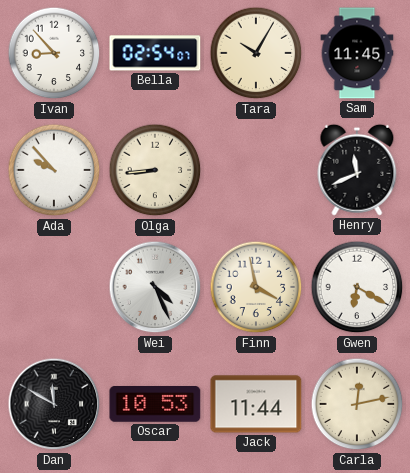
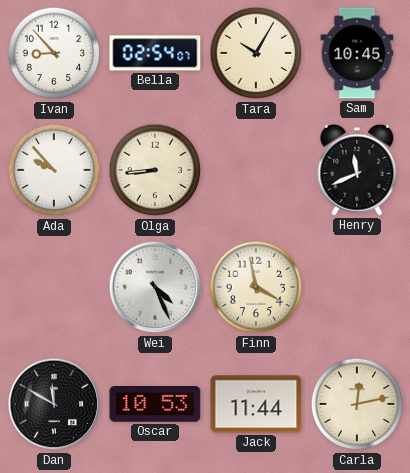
Sam: 11:45 -> 10:45
Gwen: 6:20 -> none
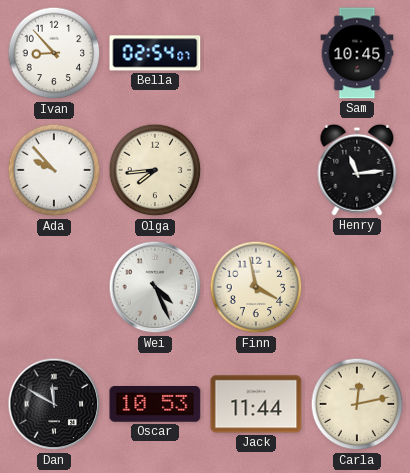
Tara: 10:05 -> none
Olga: 8:44 -> 7:44
Henry: 11:41 -> 11:14
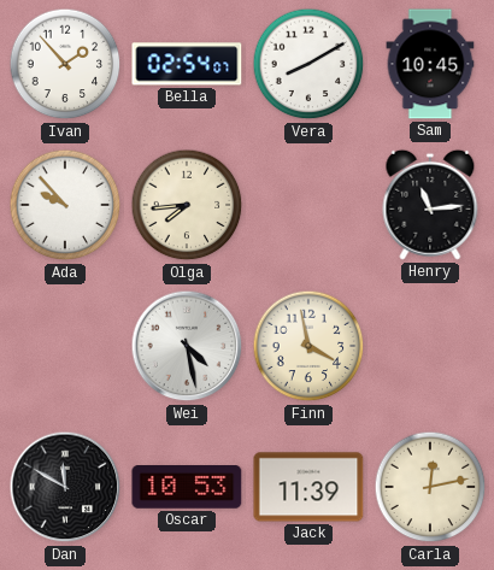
Ivan: 8:53 -> 1:53
Vera: none -> 8:10
Wei: 4:26 -> 4:28
Jack: 11:44 -> 11:39
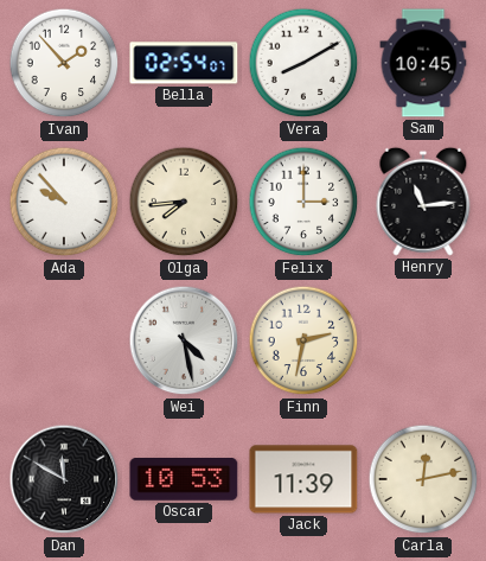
Felix: none -> 3:00
Finn: 3:58 -> 2:32
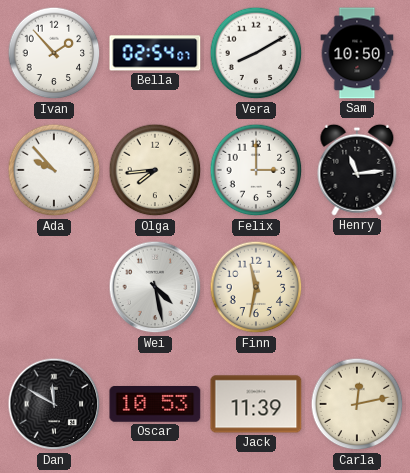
Sam: 10:45 -> 10:50
Finn: 2:32 -> 11:32
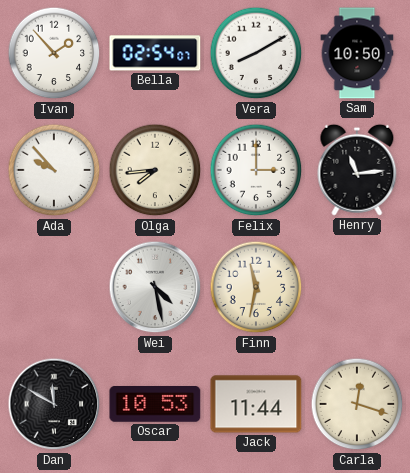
Jack: 11:39 -> 11:44
Carla: 12:13 -> 12:18
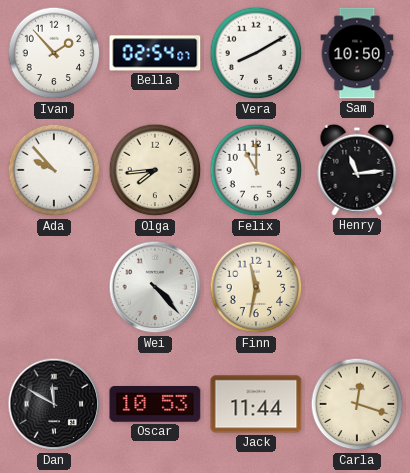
Felix: 3:00 -> 11:00
Wei: 4:28 -> 4:23
